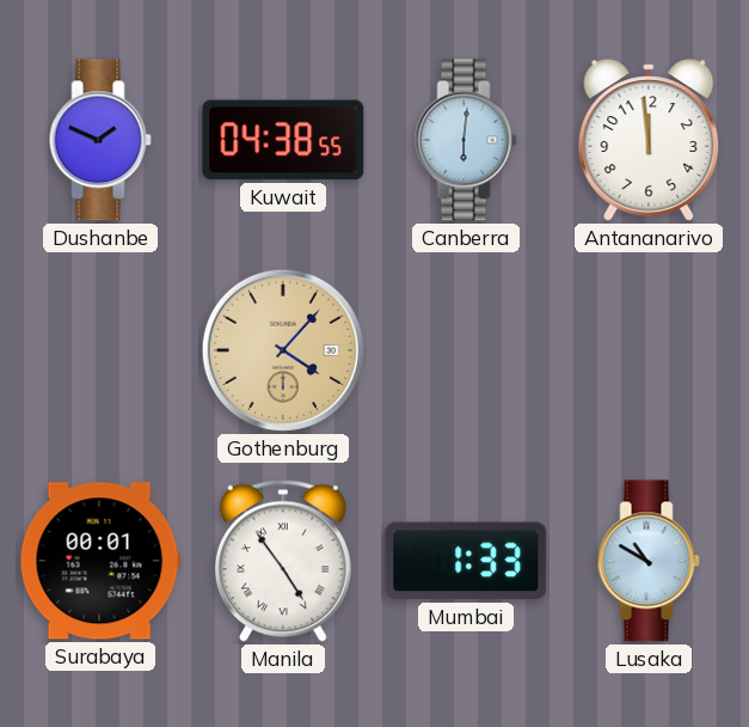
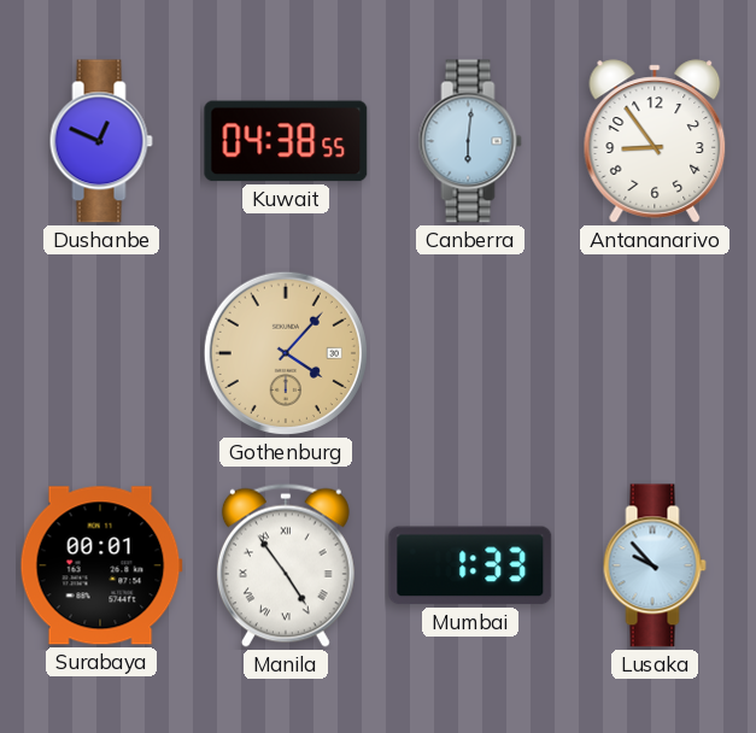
Dushanbe: 1:49 -> 12:49
Antananarivo: 11:59 -> 8:54
Lusaka: 10:50 -> 9:53
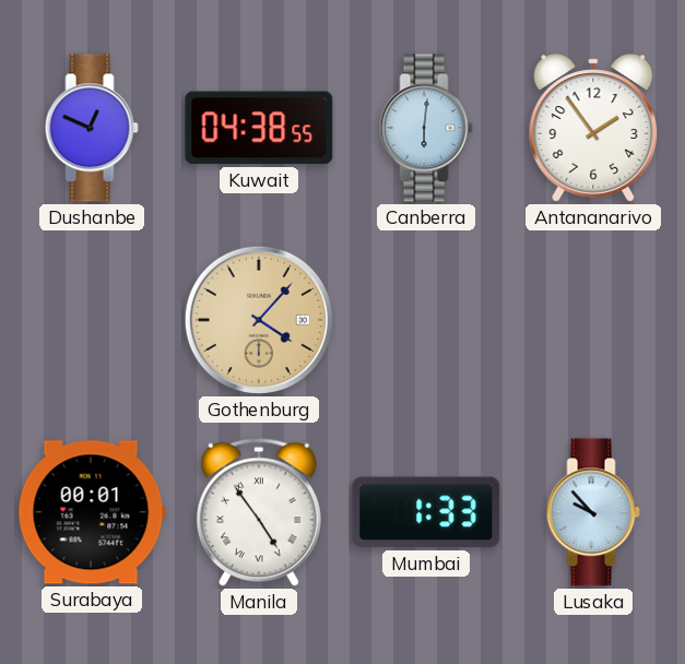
Antananarivo: 8:54 -> 1:54
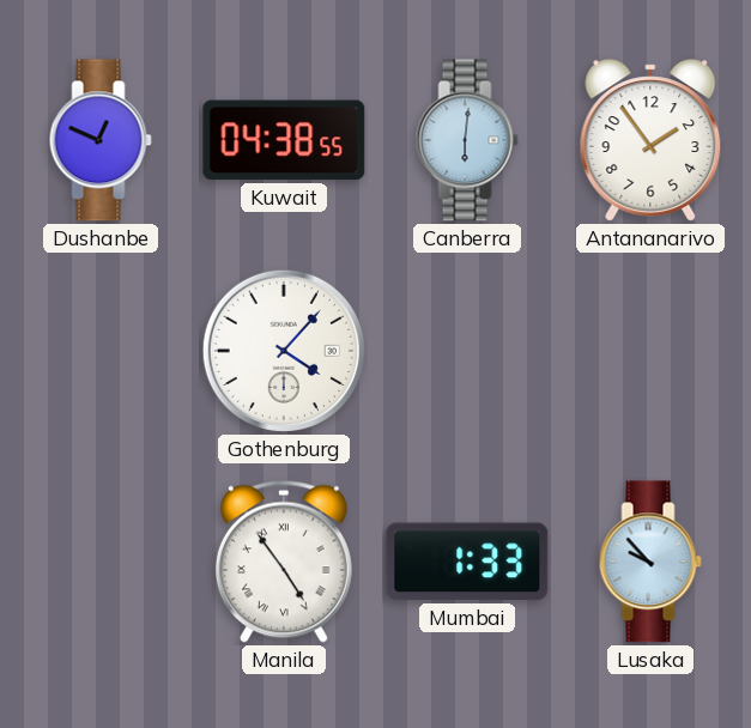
Gothenburg dial: champagne -> white
Surabaya: 00:01 -> none
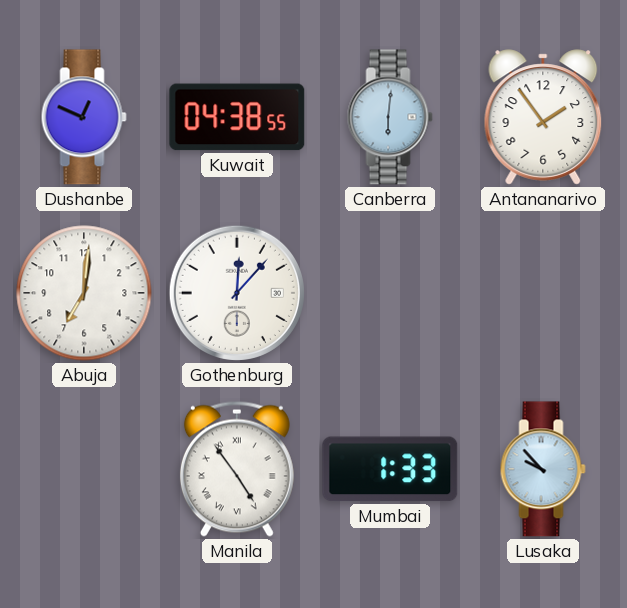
Abuja: none -> 7:01
Gothenburg: 4:07 -> 12:07
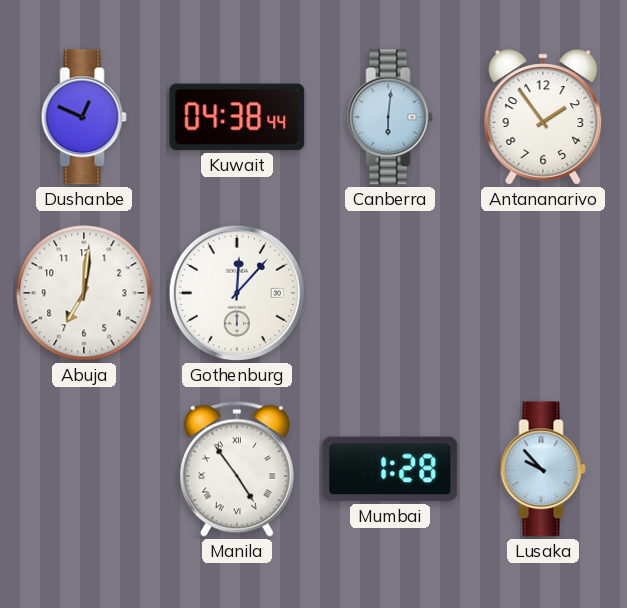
Kuwait: 04:38:55 -> 04:38:44
Mumbai: 1:33 -> 1:28
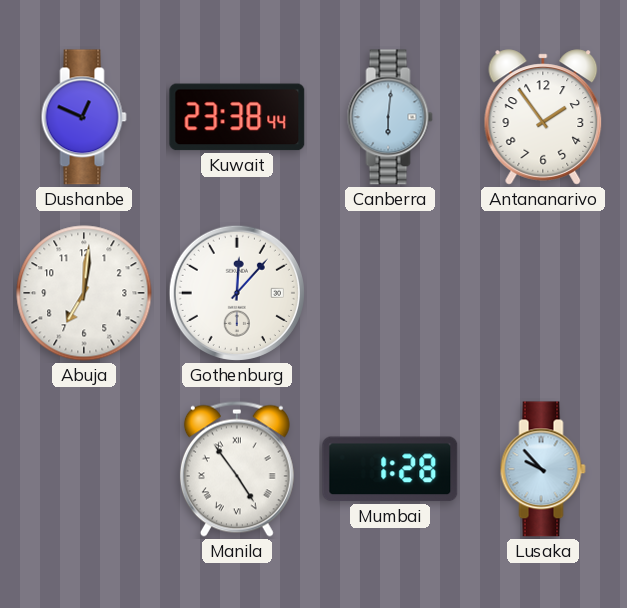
Kuwait: 04:38 -> 23:38
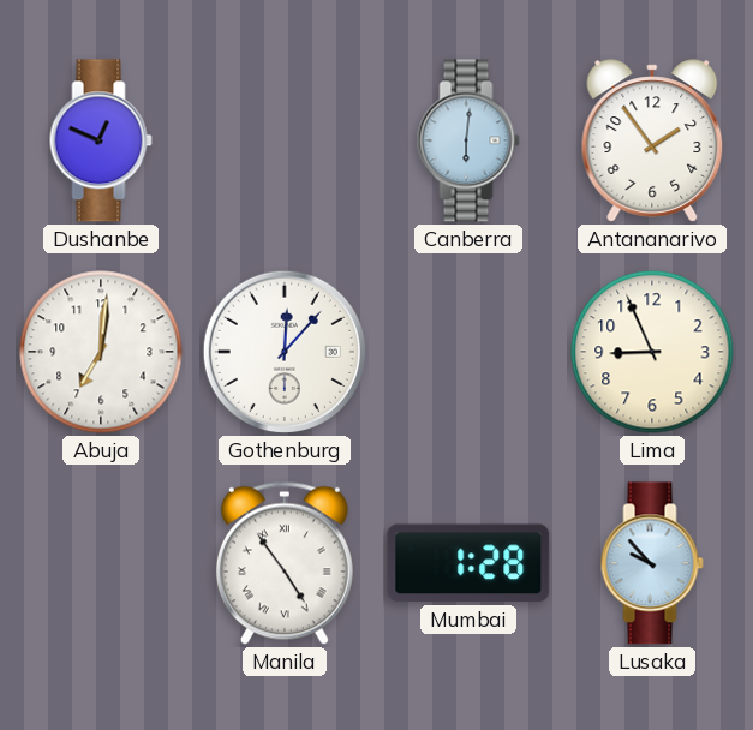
Kuwait: 23:38 -> none
Lima: none -> 8:56
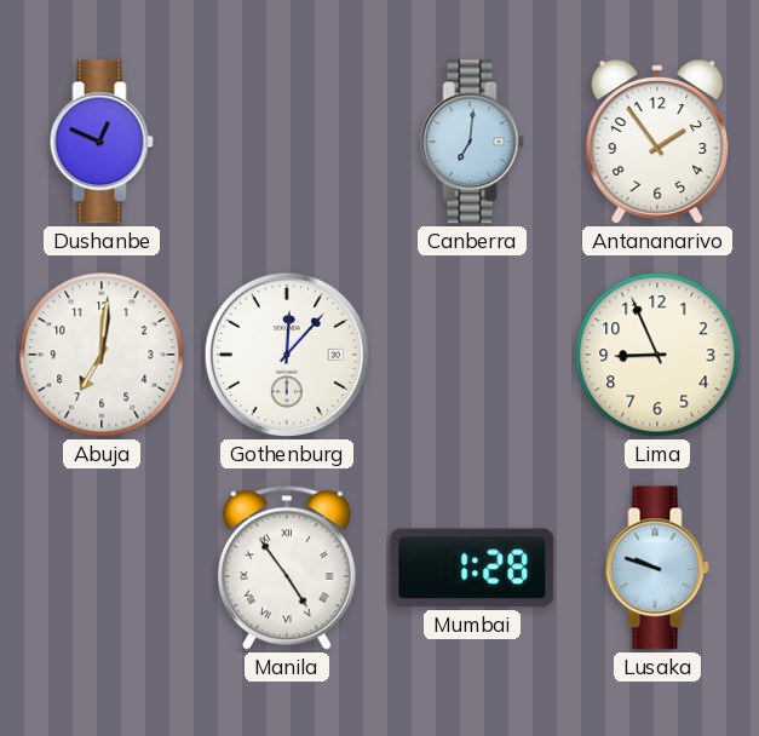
Canberra: 6:01 -> 7:01
Lusaka: 9:53 -> 9:48
